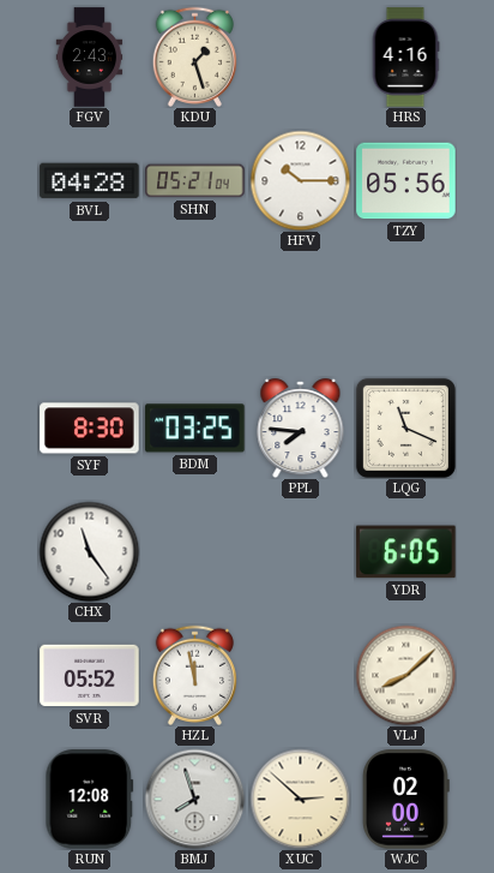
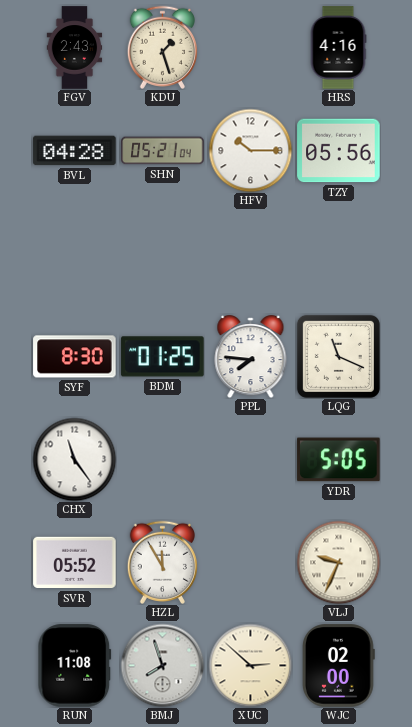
BDM: 03:25 -> 01:25
YDR: 6:05 -> 5:05
HZL: 11:58 -> 11:55
VLJ: 8:08 -> 9:34
RUN: 12:08 -> 11:08
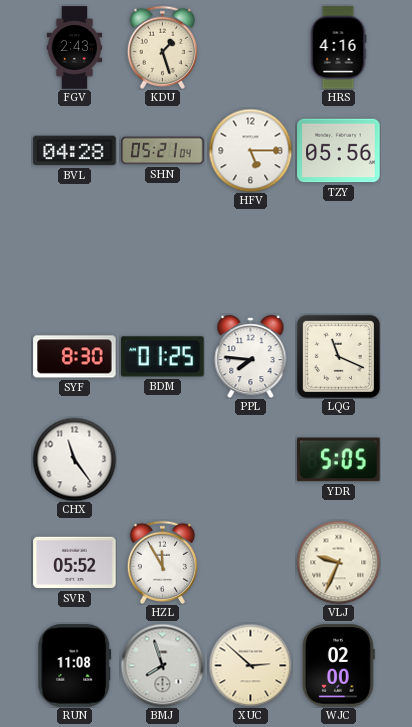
HFV: 10:15 -> 5:15
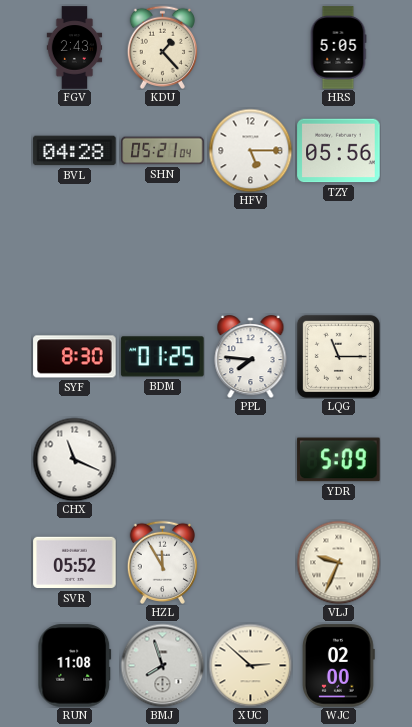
KDU: 1:27 -> 1:23
HRS: 4:16 -> 5:05
LQG: 11:19 -> 11:15
CHX: 11:24 -> 11:19
YDR: 5:05 -> 5:09
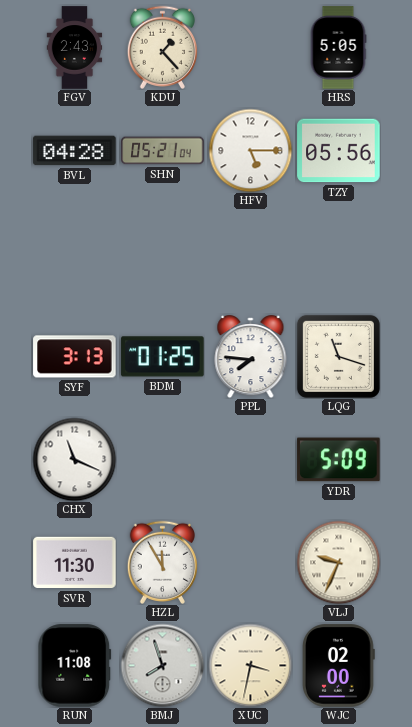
SYF: 8:30 -> 3:13
LQG: 11:15 -> 11:18
SVR: 05:52 -> 11:30
XUC: 2:52 -> 3:32
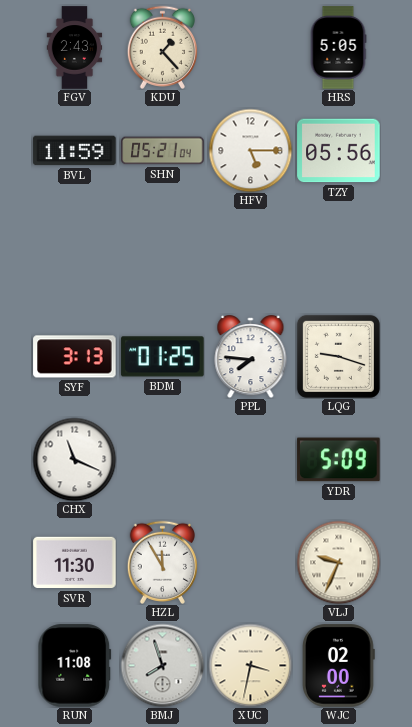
BVL: 04:28 -> 11:59
LQG: 11:18 -> 9:18
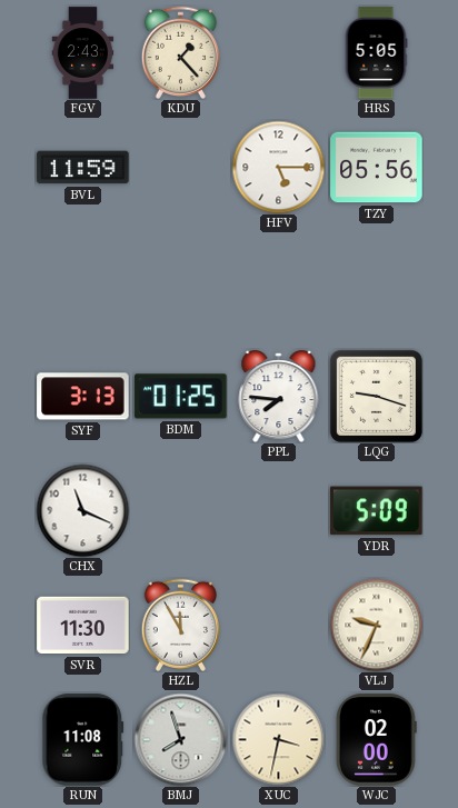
SHN: 05:21 -> none
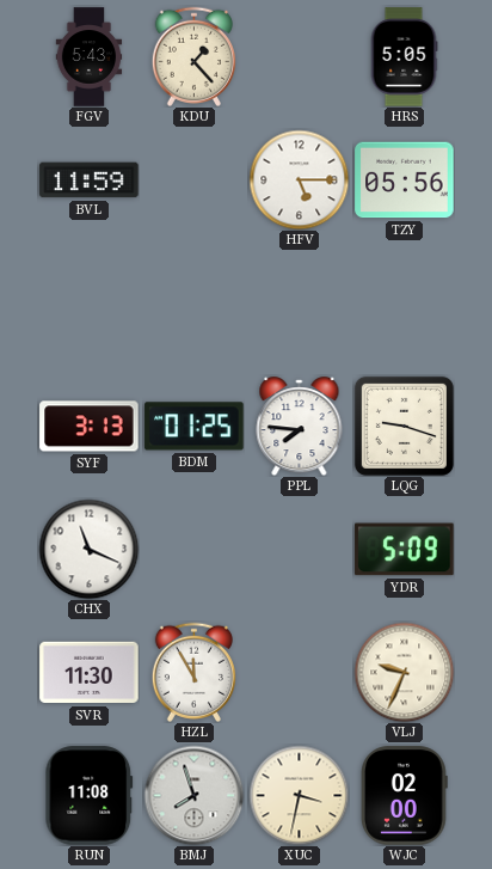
FGV: 2:43 -> 5:43
